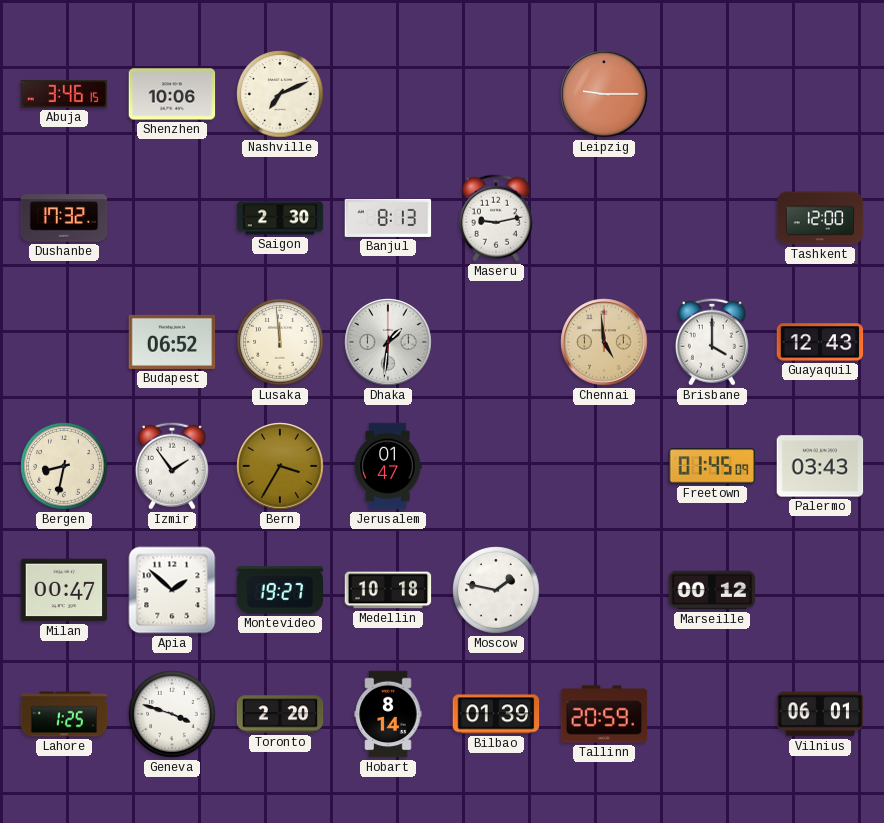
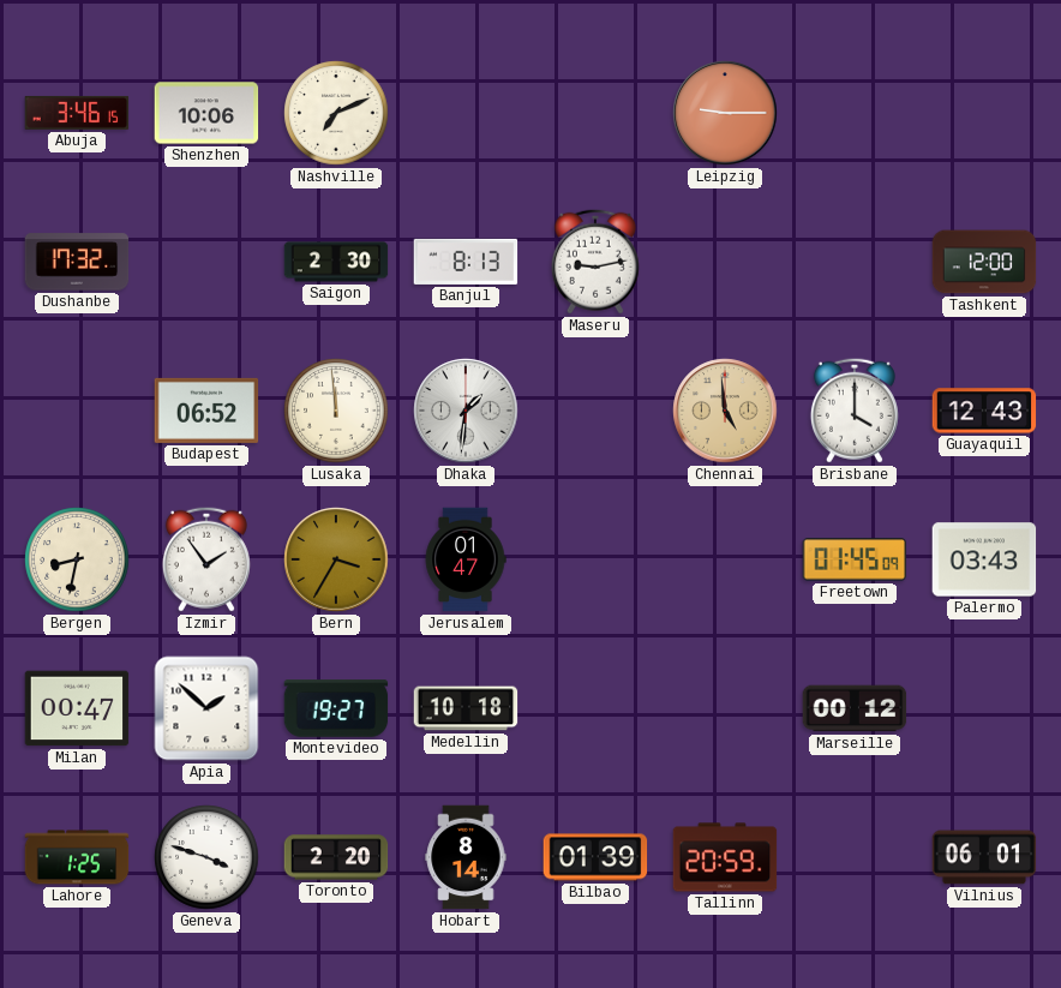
Moscow: 1:47 -> none
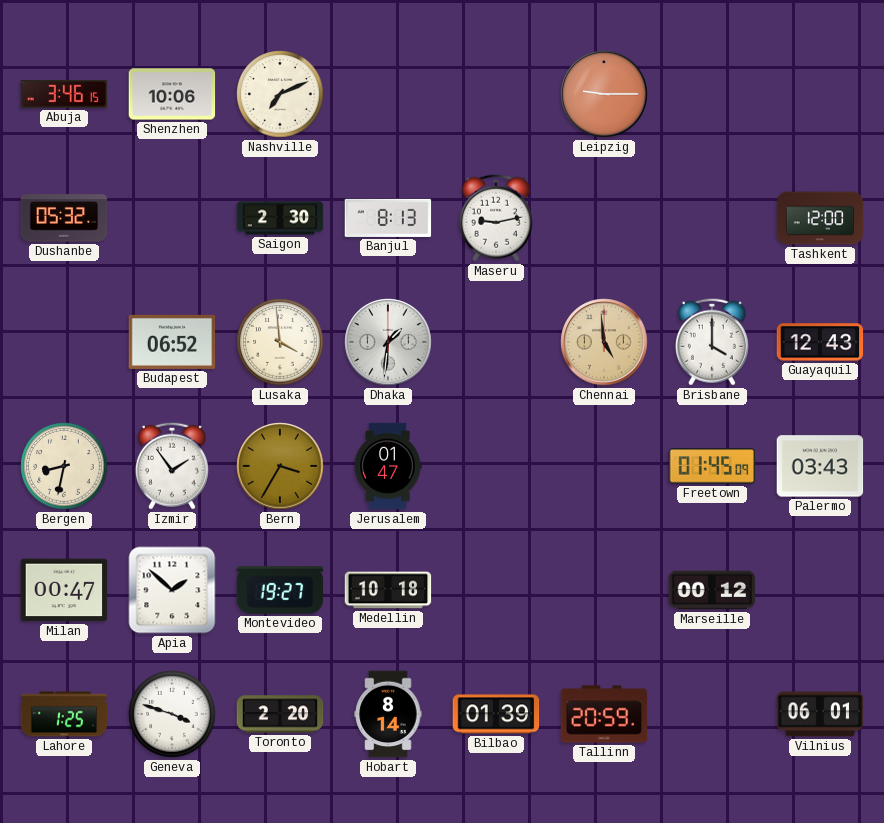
Dushanbe: 17:32 -> 05:32
Lusaka: 11:59 -> 3:59
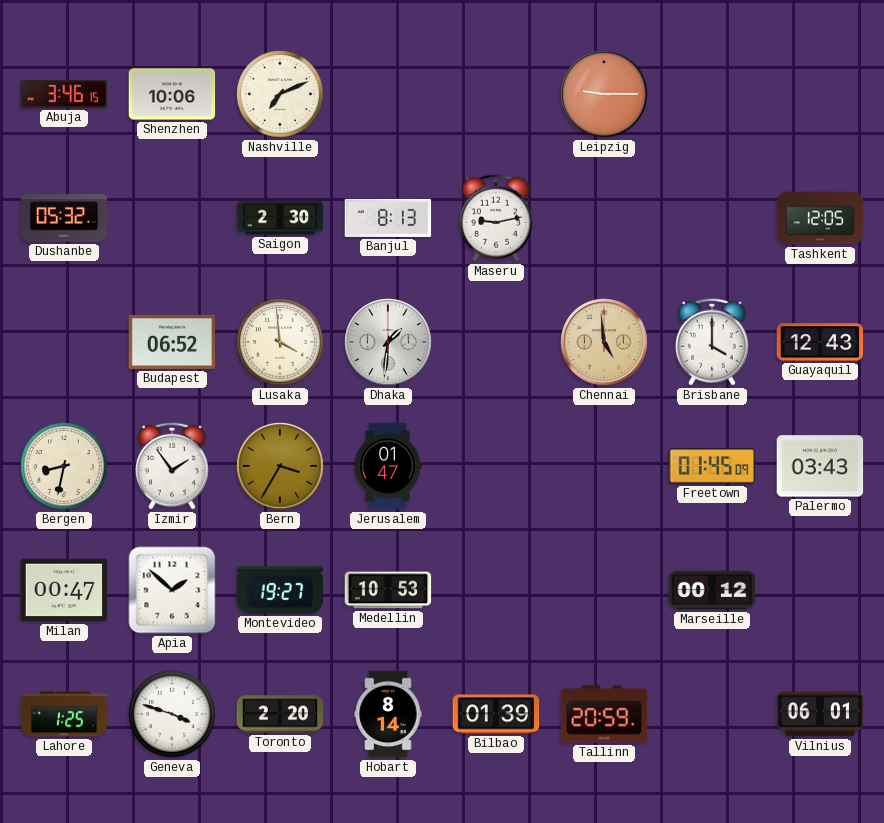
Tashkent: 12:00 -> 12:05
Medellin: 10:18 -> 10:53
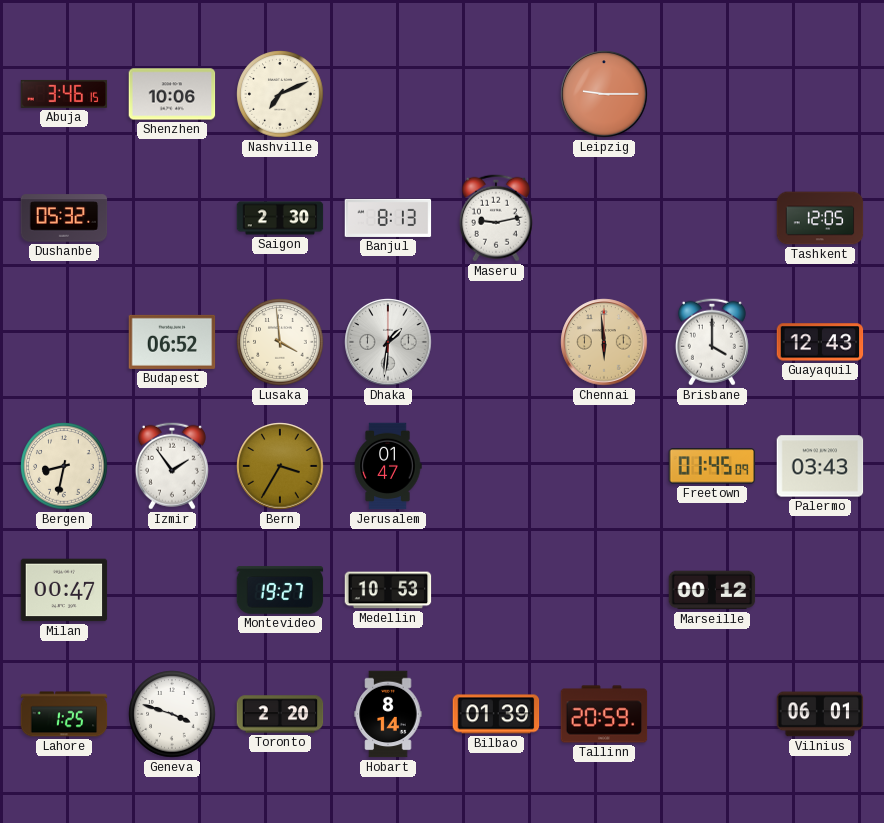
Chennai: 4:59 -> 5:59
Apia: 1:52 -> none
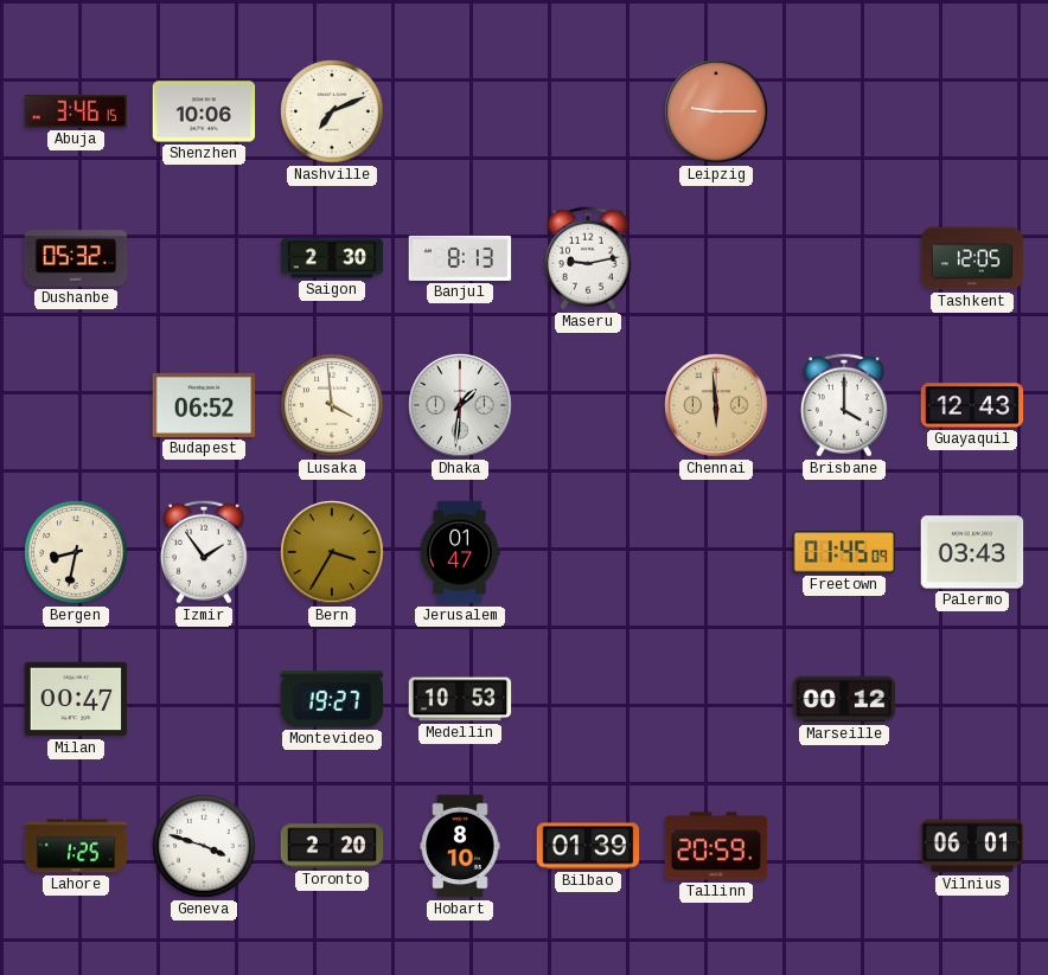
Hobart: 8:14 -> 8:10
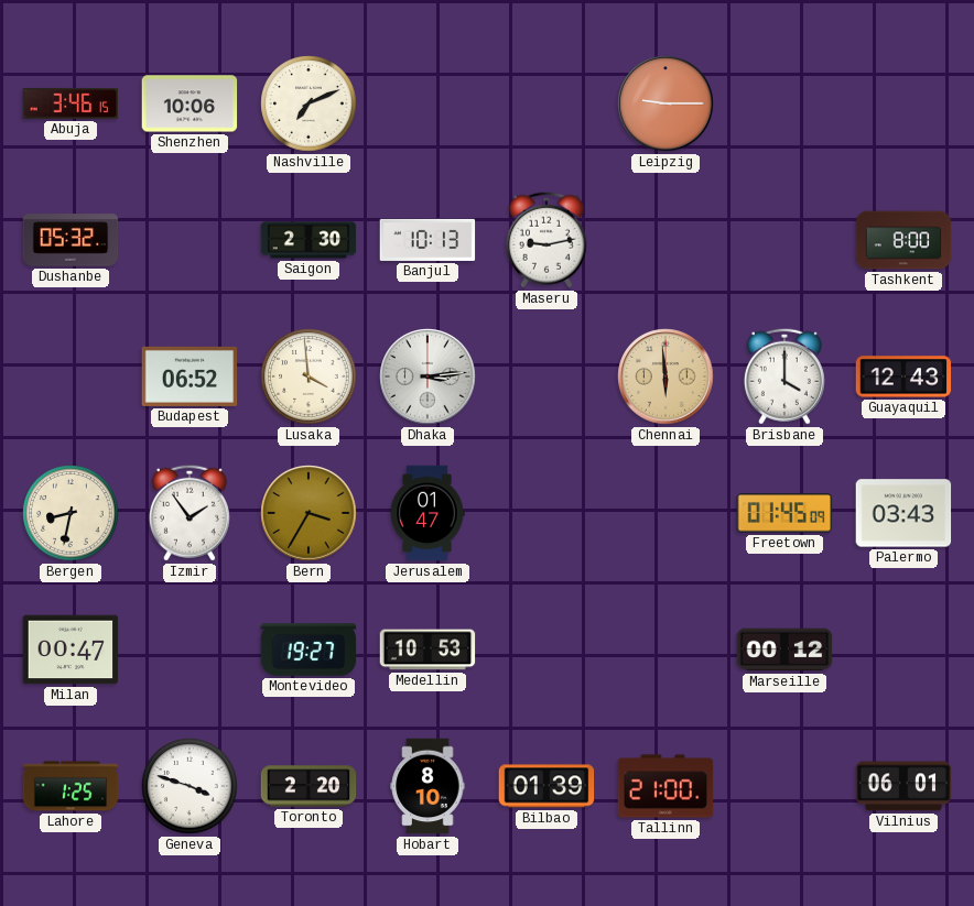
Banjul: 8:13 -> 10:13
Tashkent: 12:05 -> 8:00
Dhaka: 1:31 -> 3:14
Tallinn: 20:59 -> 21:00
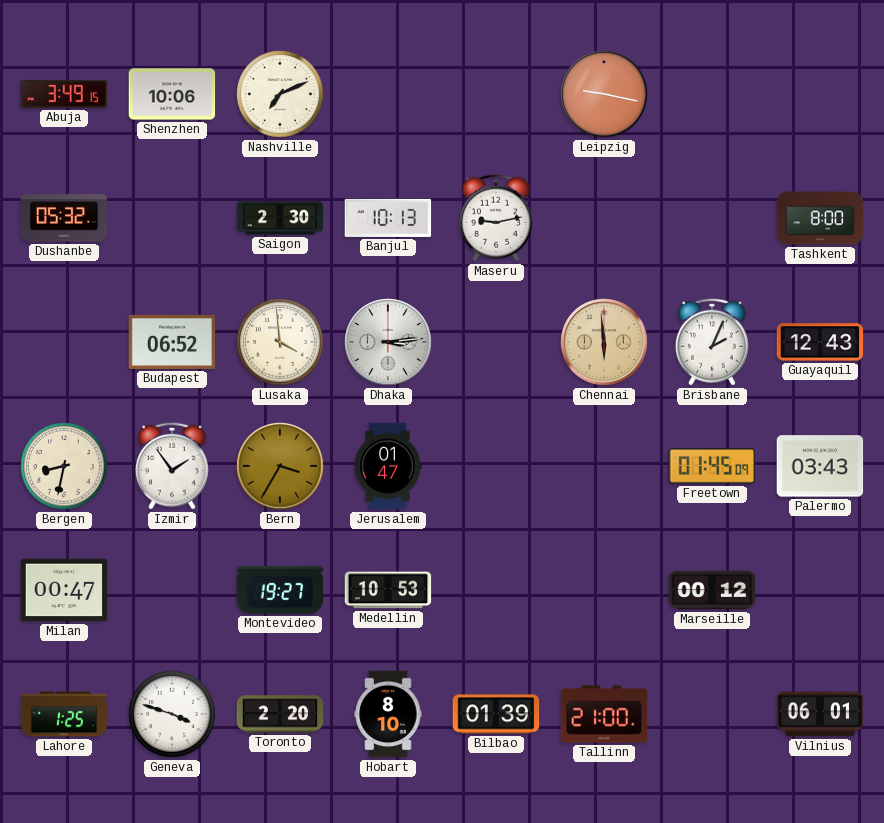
Abuja: 3:46 -> 3:49
Leipzig: 9:15 -> 9:17
Brisbane: 4:00 -> 2:04
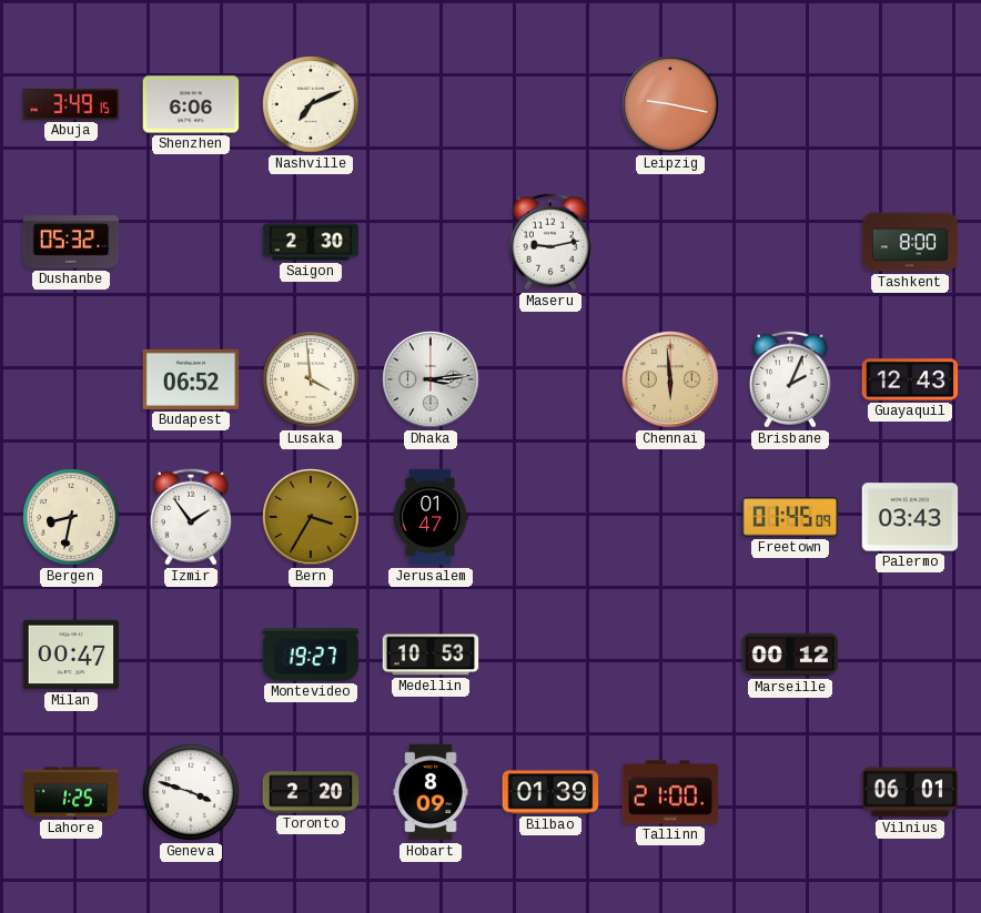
Shenzhen: 10:06 -> 6:06
Banjul: 10:13 -> none
Hobart: 8:10 -> 8:09
